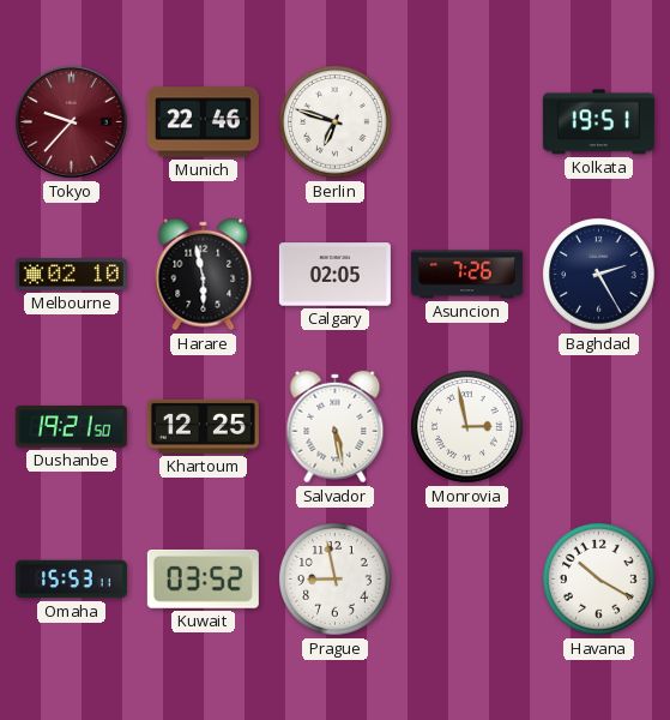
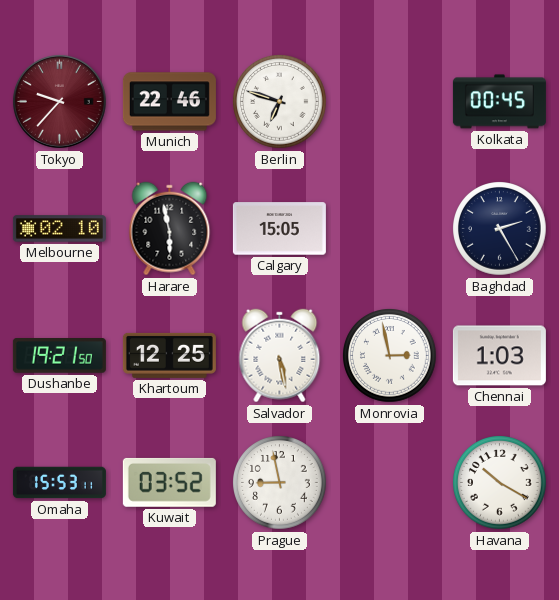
Kolkata: 19:51 -> 00:45
Calgary: 02:05 -> 15:05
Asuncion: 7:26 -> none
Chennai: none -> 1:03
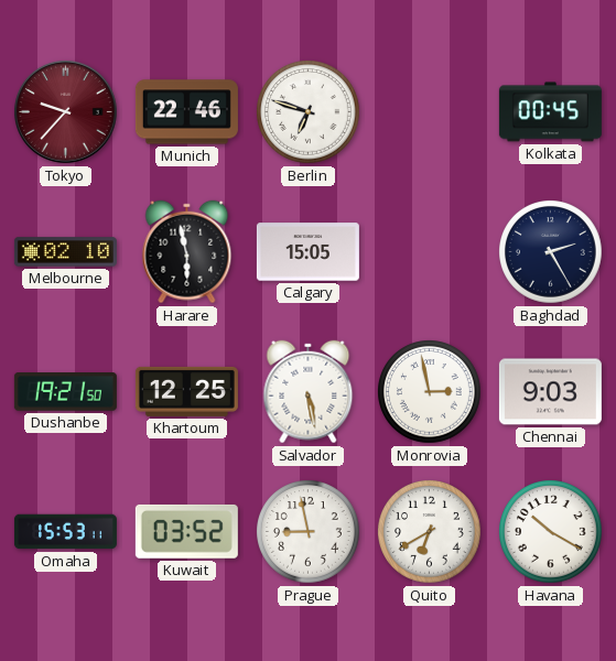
Chennai: 1:03 -> 9:03
Quito: none -> 6:40
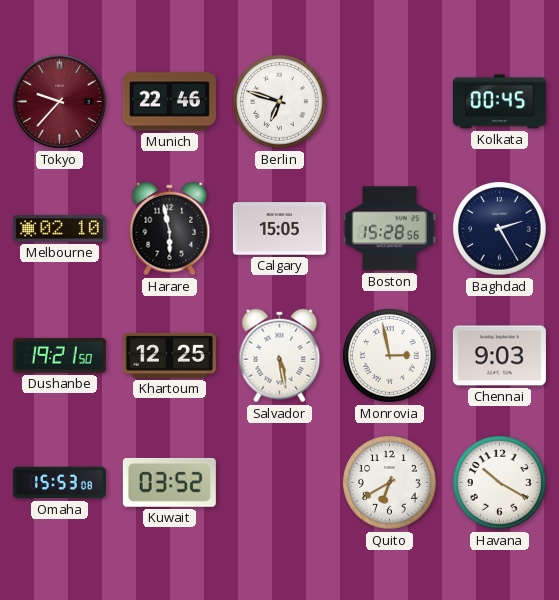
Boston: none -> 15:28
Omaha: 15:53:11 -> 15:53:08
Prague: 8:58 -> none
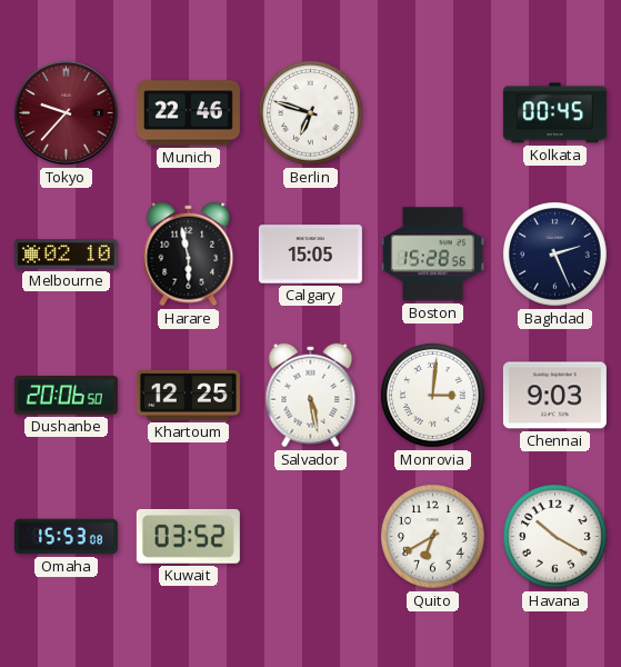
Baghdad: 2:25 -> 2:26
Dushanbe: 19:21 -> 20:06
Monrovia: 2:58 -> 3:01
